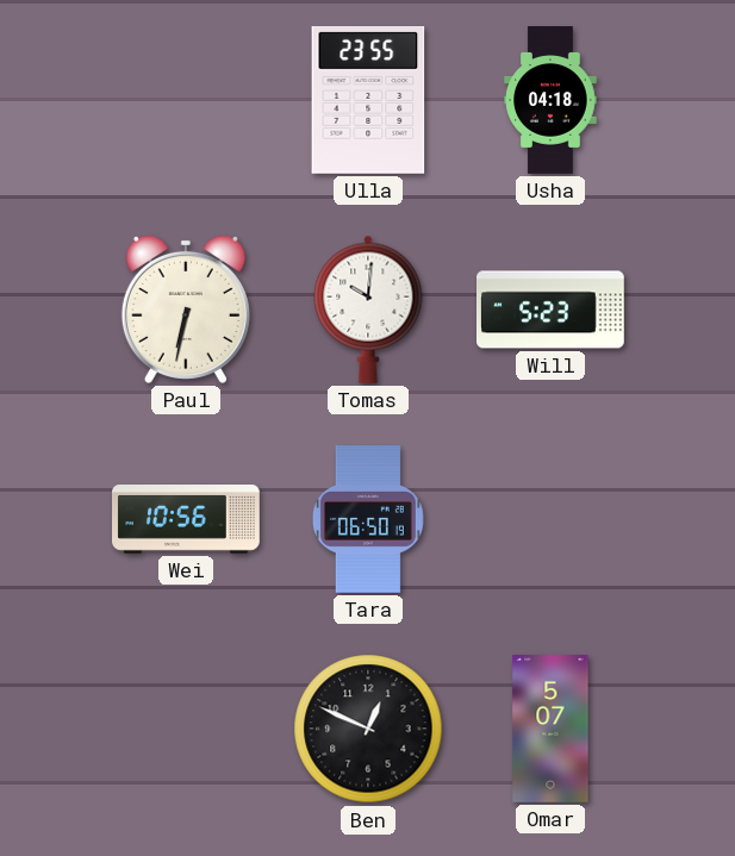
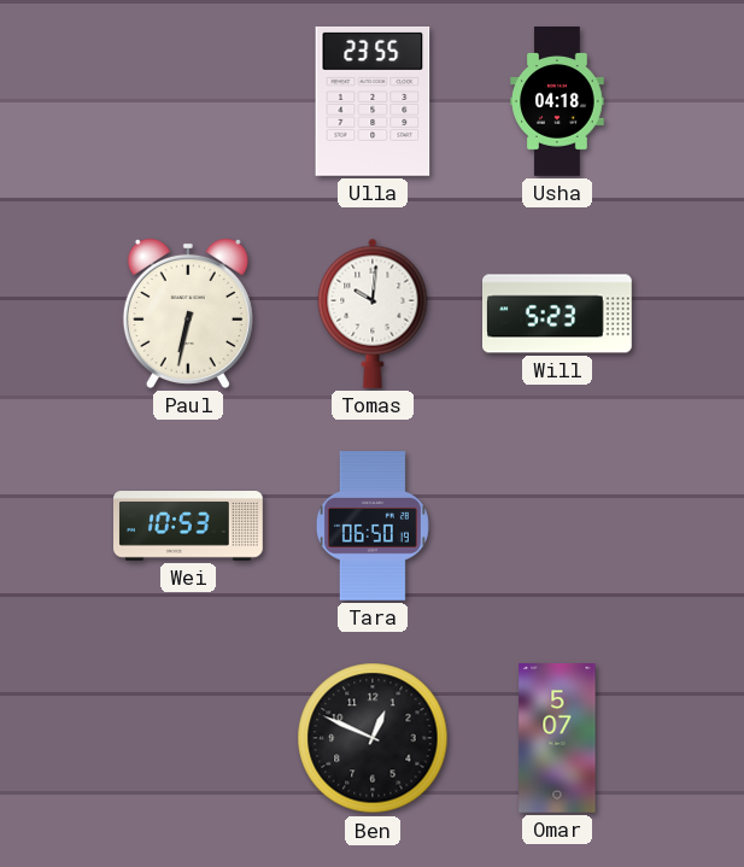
Wei: 10:56 -> 10:53
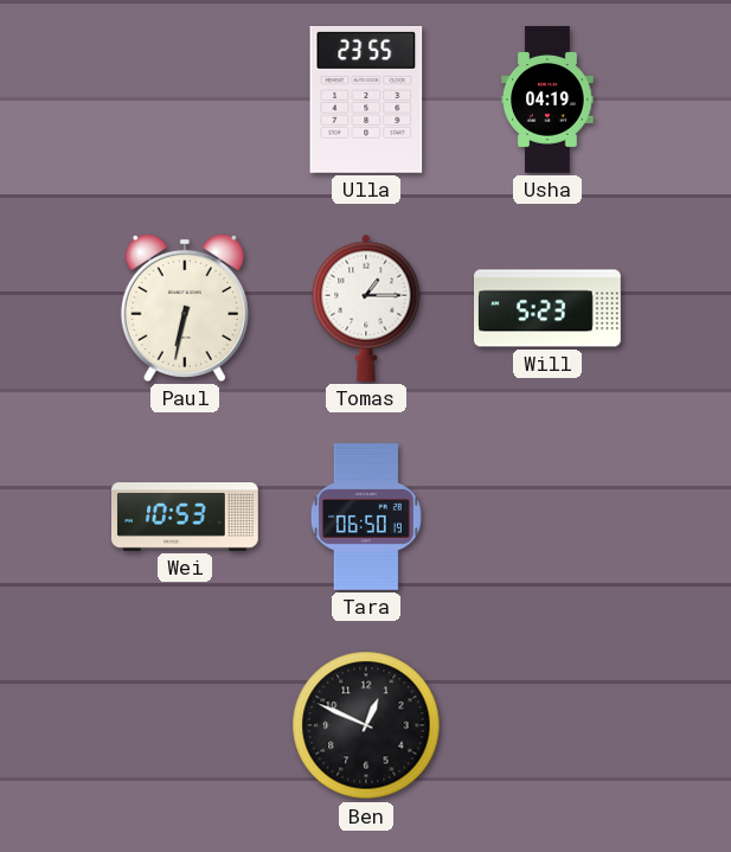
Usha: 04:18 -> 04:19
Tomas: 10:01 -> 1:15
Omar: 5:07 -> none
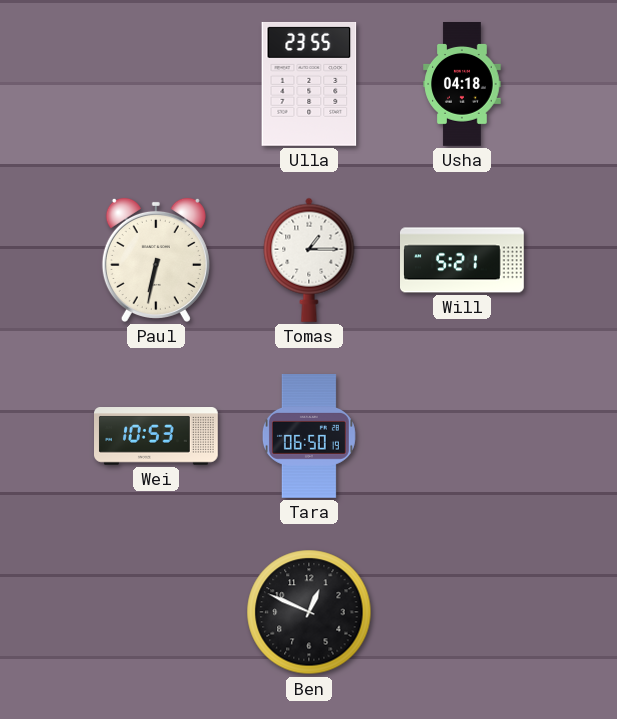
Usha: 04:19 -> 04:18
Will: 5:23 -> 5:21
